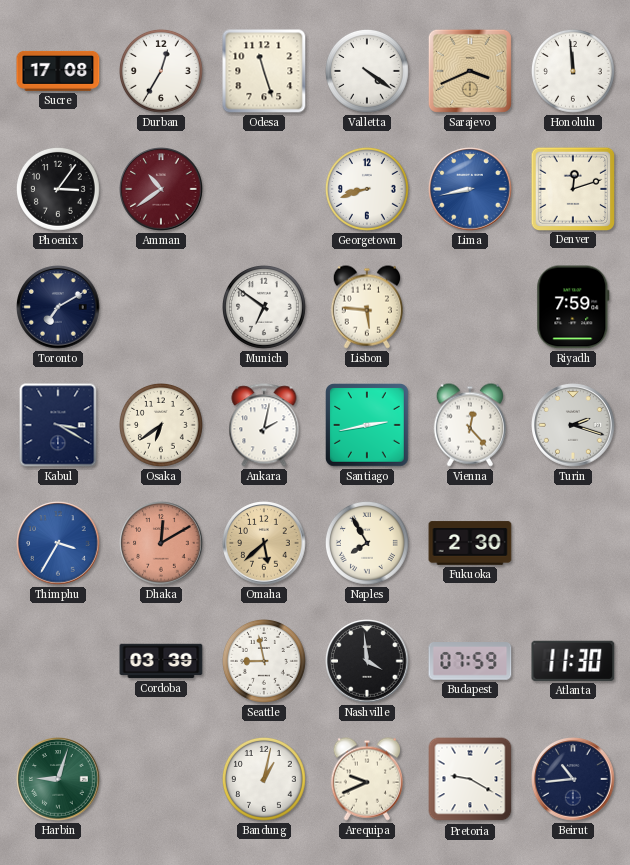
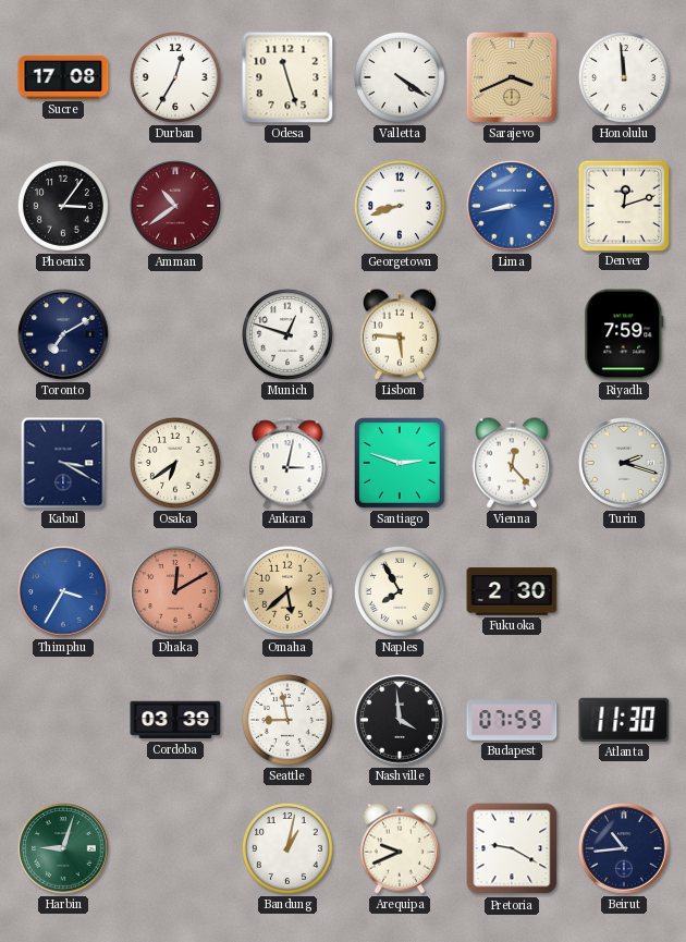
Munich: 6:51 -> 12:48
Ankara: 2:02 -> 3:02
Santiago: 2:43 -> 2:48
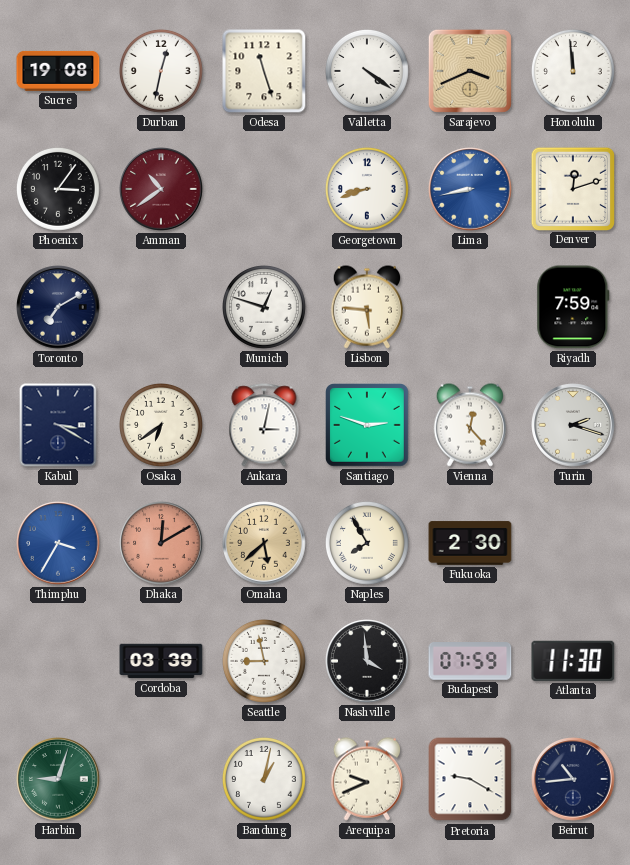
Sucre: 17:08 -> 19:08
Durban: 12:35 -> 12:32
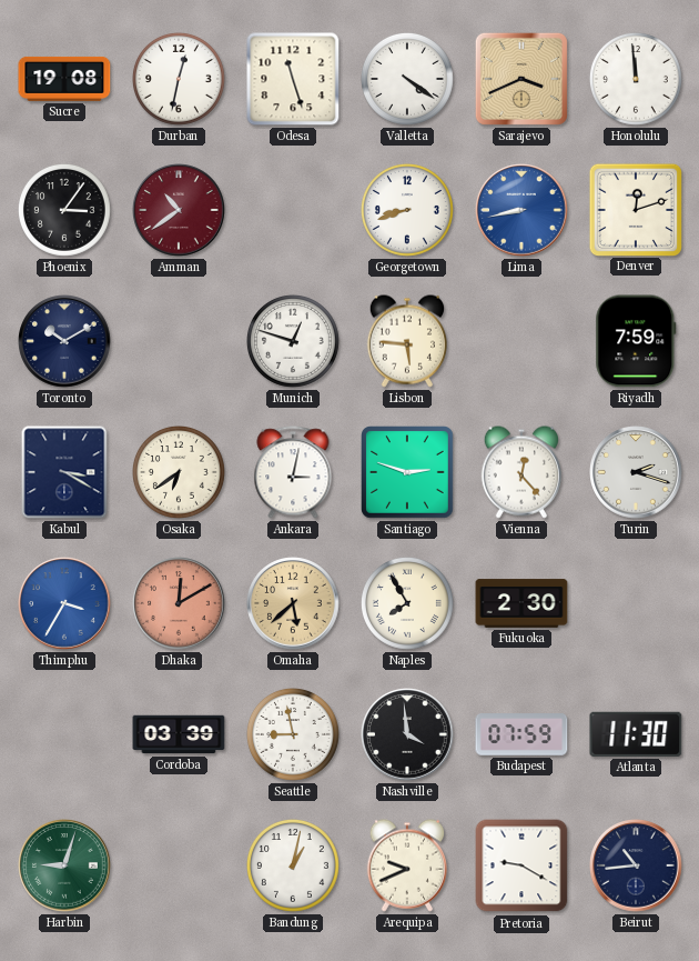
Toronto: 7:10 -> 10:10
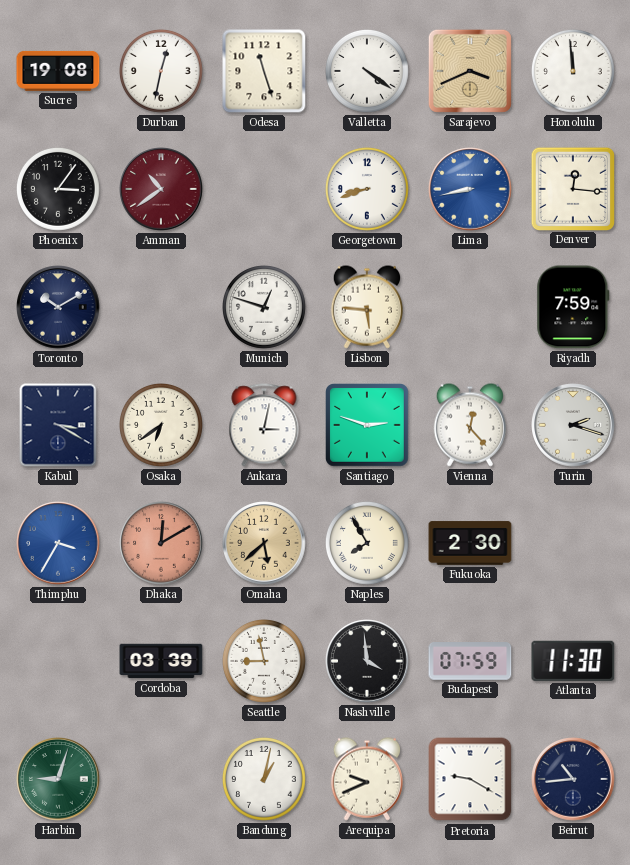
Denver: 12:12 -> 12:16
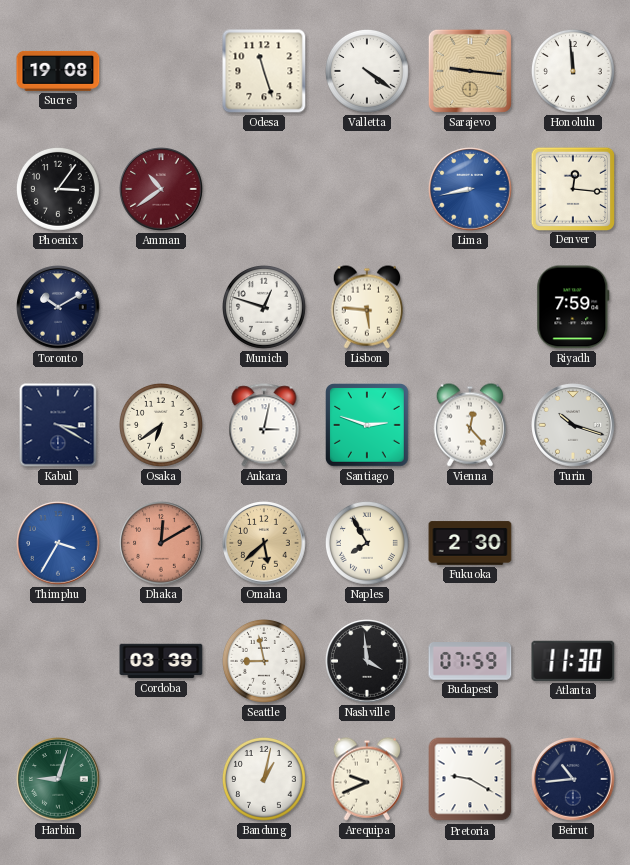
Durban: 12:32 -> none
Sarajevo: 3:41 -> 9:16
Georgetown: 8:42 -> none
Turin: 2:18 -> 10:18
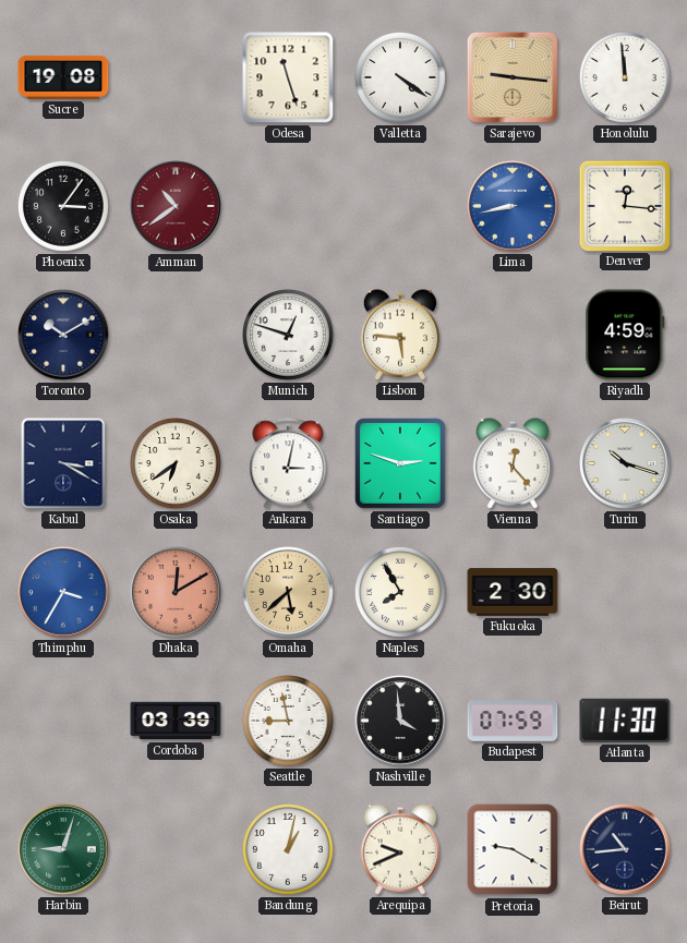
Riyadh: 7:59 -> 4:59
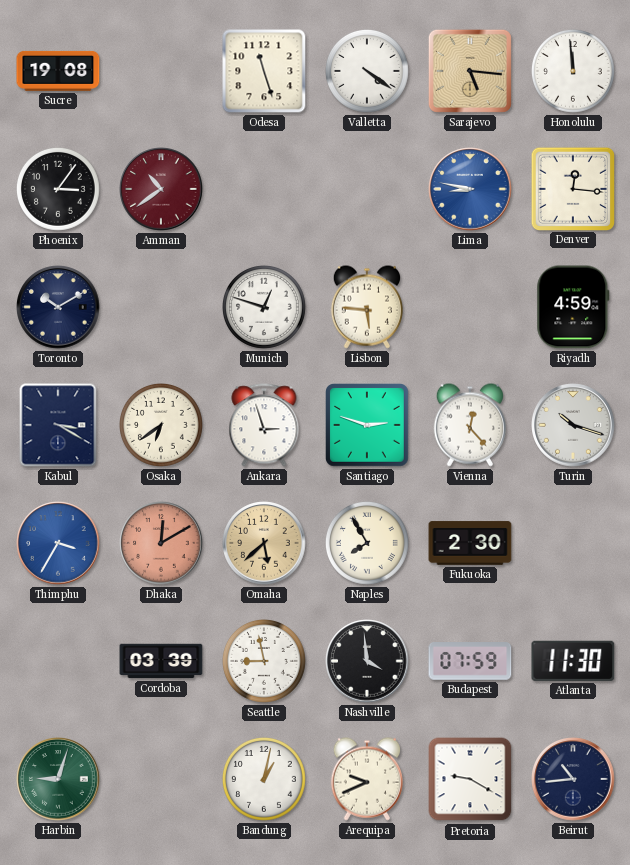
Sarajevo: 9:16 -> 5:16
Lima: 8:43 -> 8:47
Ankara: 3:02 -> 2:57
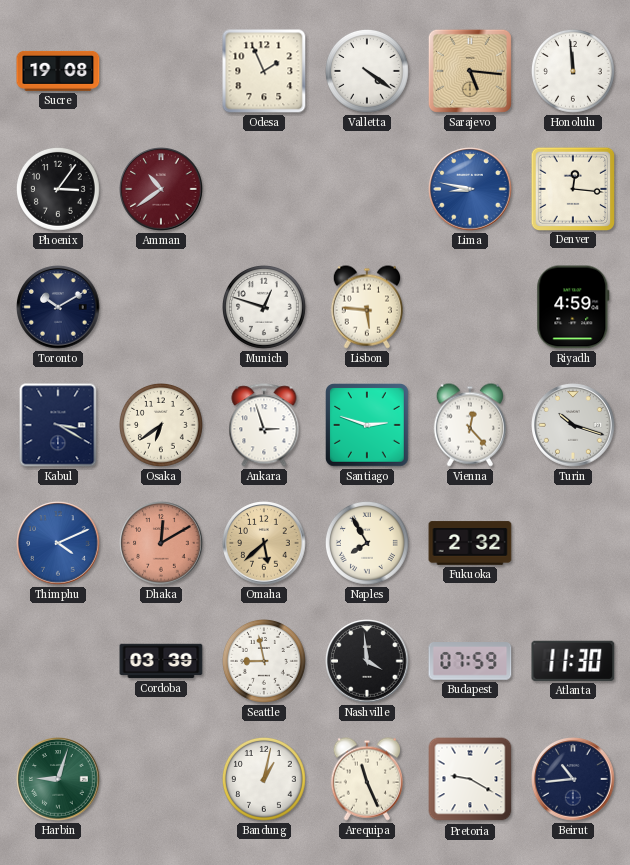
Odesa: 11:27 -> 1:56
Thimphu: 3:35 -> 4:11
Fukuoka: 2:30 -> 2:32
Arequipa: 9:41 -> 11:26
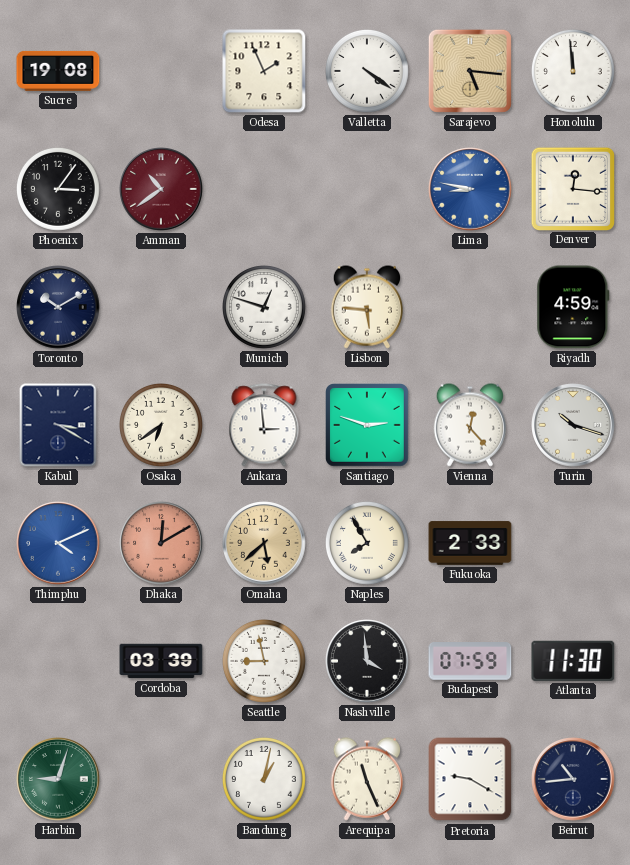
Ankara: 2:57 -> 2:59
Fukuoka: 2:32 -> 2:33
